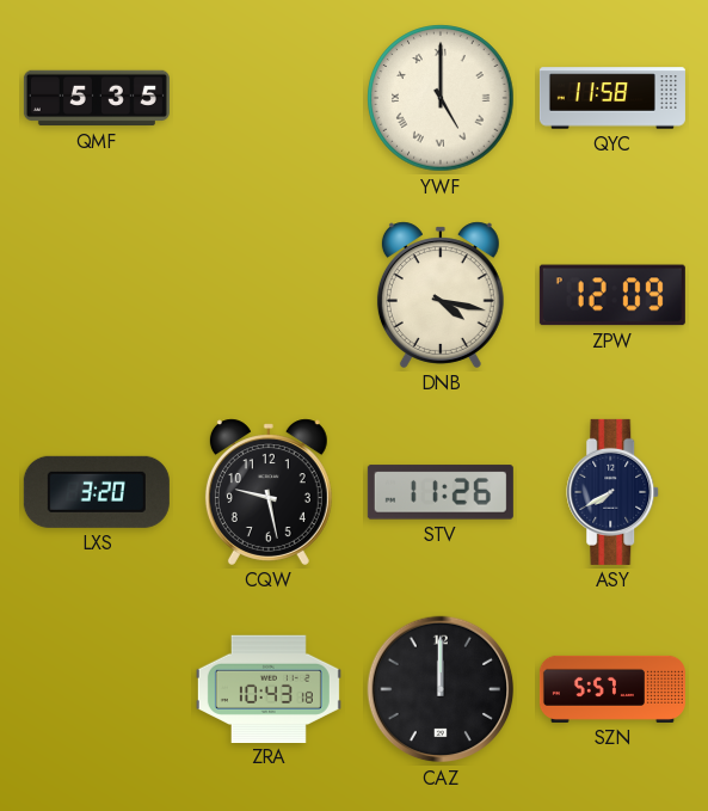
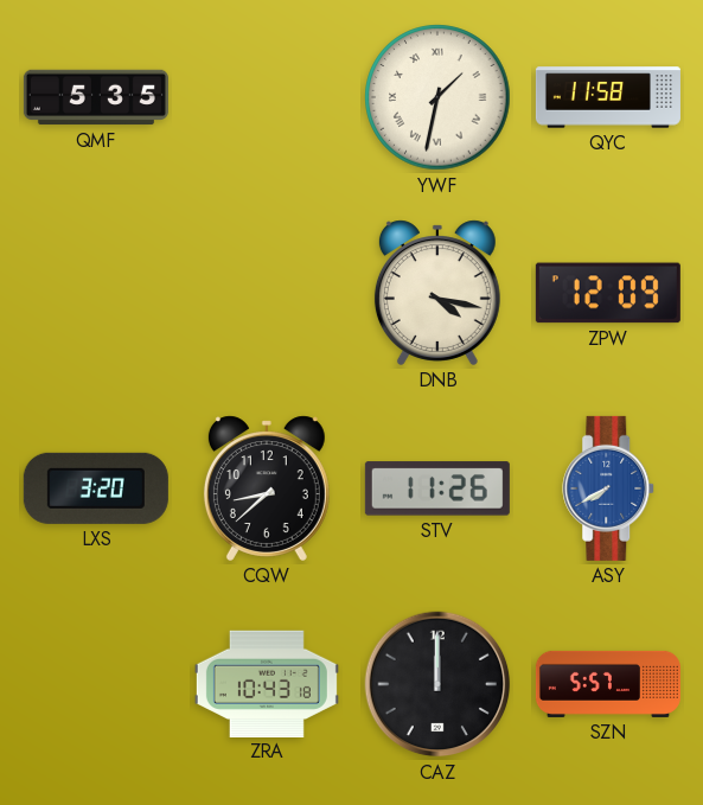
YWF: 5:00 -> 1:32
CQW: 9:28 -> 8:38
ASY dial: navy -> blue
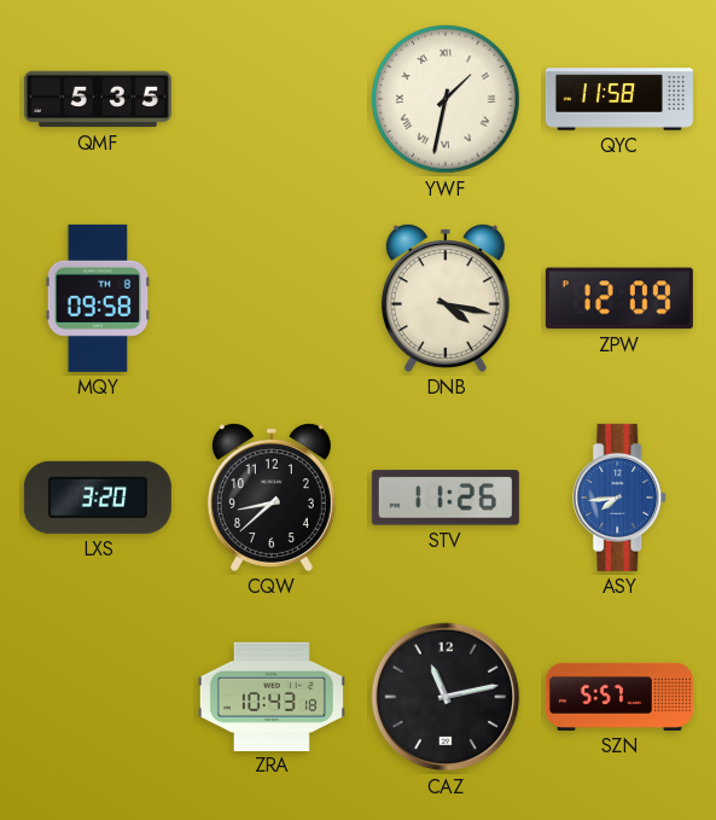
MQY: none -> 09:58
ASY: 7:40 -> 7:44
CAZ: 12:00 -> 11:13
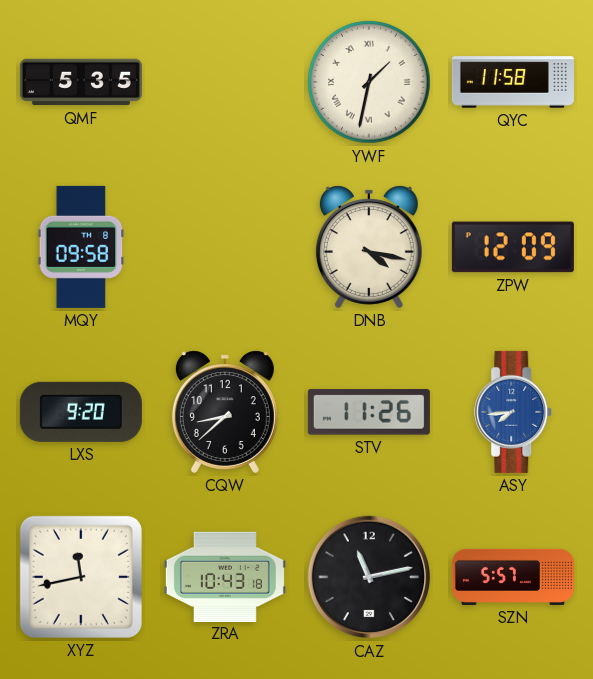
LXS: 3:20 -> 9:20
XYZ: none -> 11:43
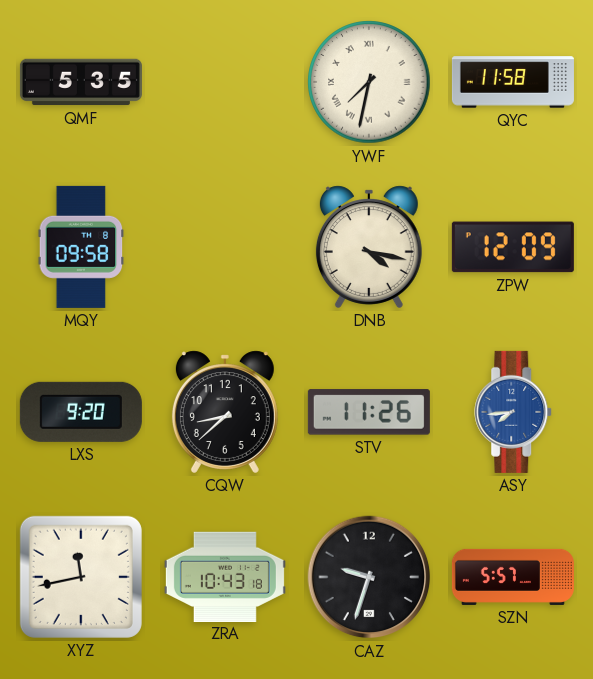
YWF: 1:32 -> 7:32
CAZ: 11:13 -> 9:33
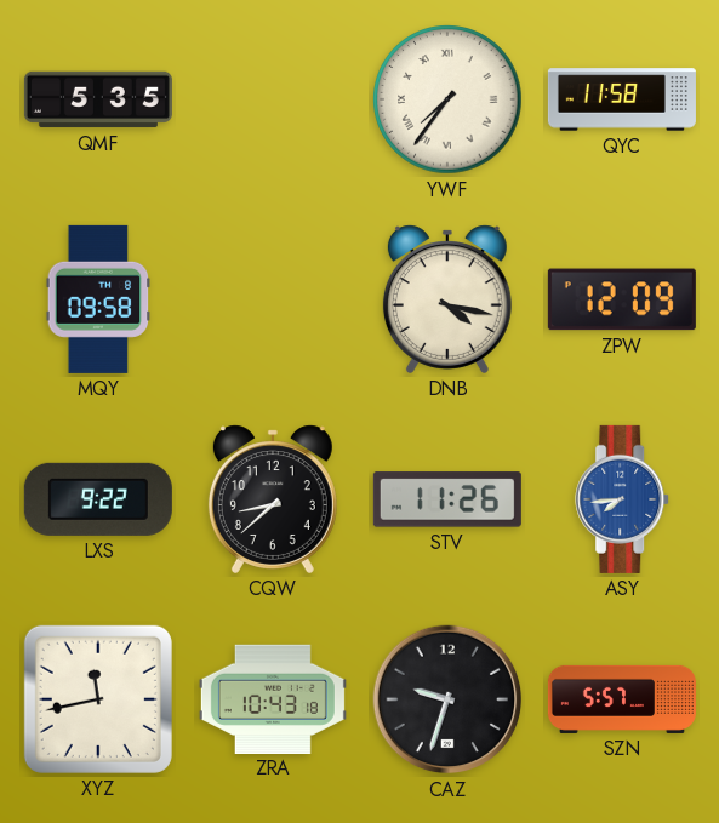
YWF: 7:32 -> 7:36
LXS: 9:20 -> 9:22
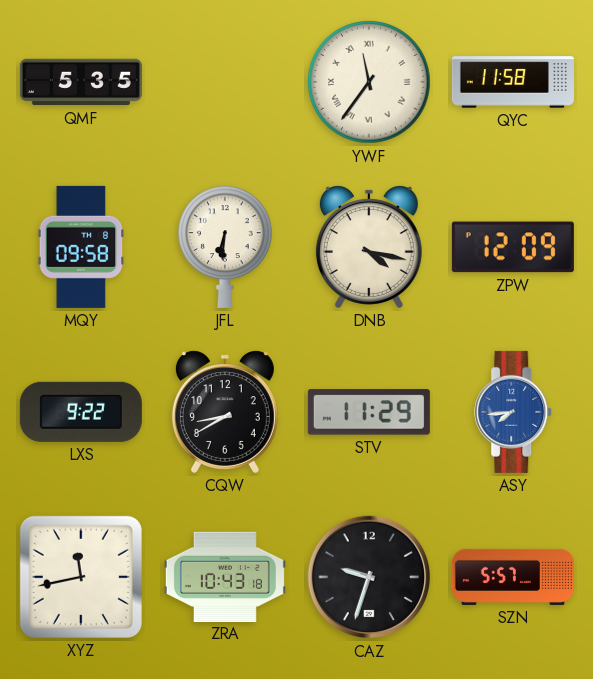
YWF: 7:36 -> 11:36
JFL: none -> 6:31
CQW: 8:38 -> 8:40
STV: 11:26 -> 11:29
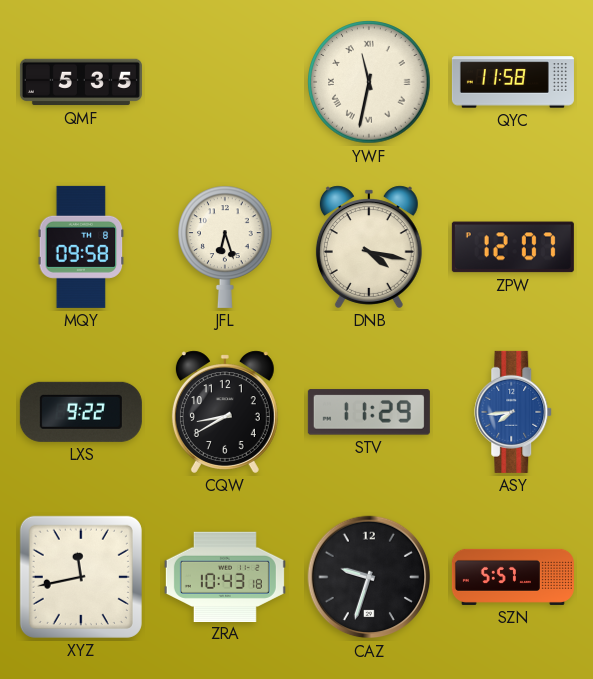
YWF: 11:36 -> 11:32
JFL: 6:31 -> 6:27
ZPW: 12:09 -> 12:07
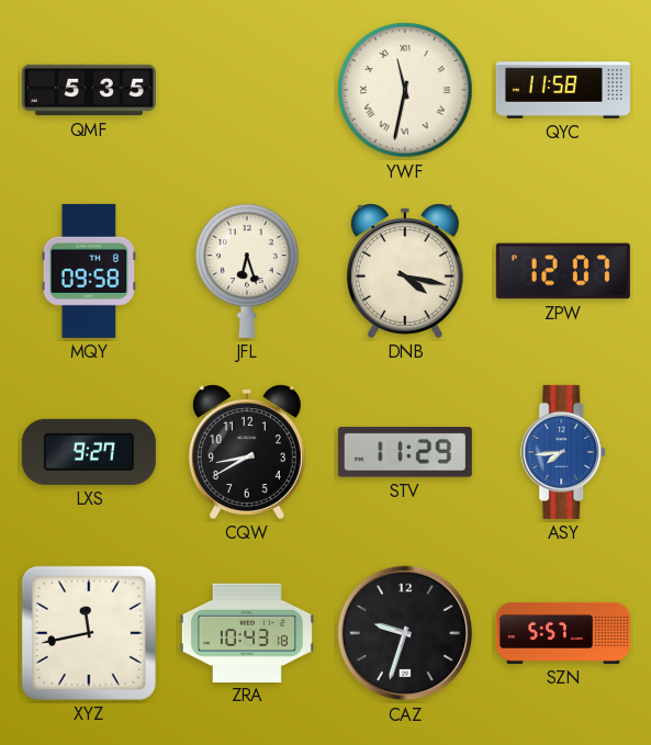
LXS: 9:22 -> 9:27
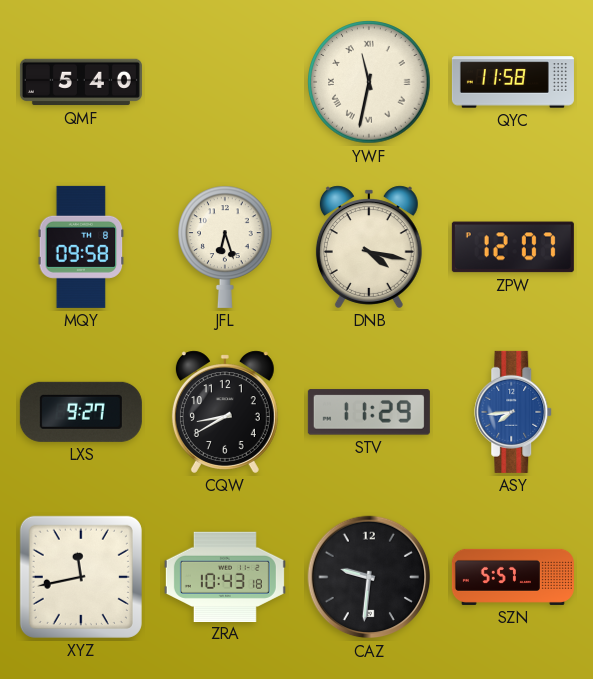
QMF: 5:35 -> 5:40
CAZ: 9:33 -> 9:31
